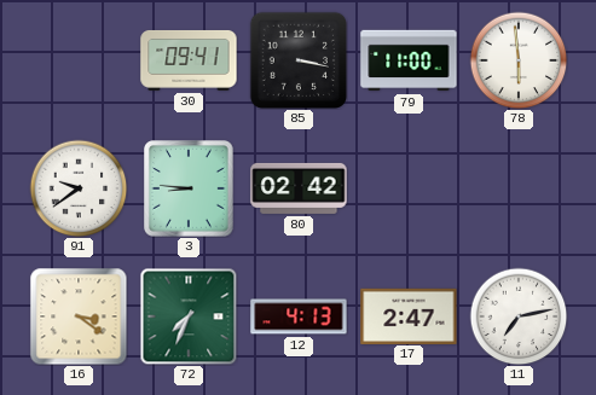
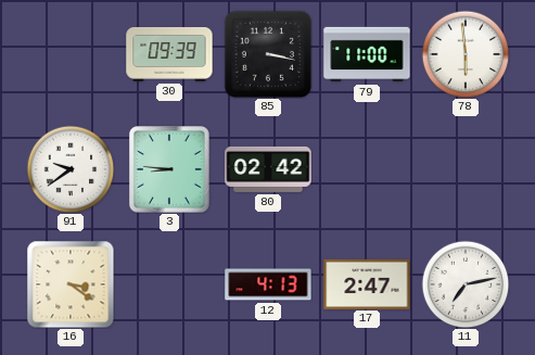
30: 09:41 -> 09:39
72: 7:34 -> none
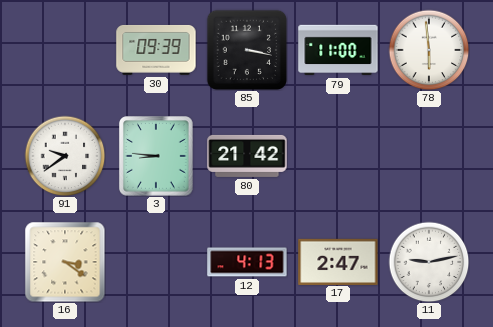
80: 02:42 -> 21:42
11: 7:13 -> 9:13
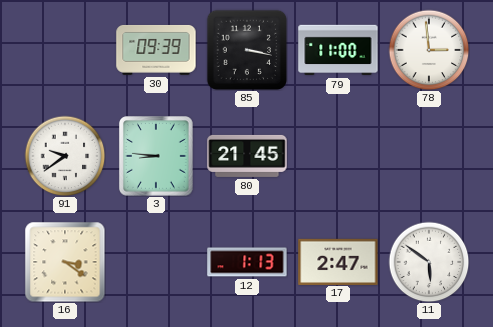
78: 5:59 -> 2:59
80: 21:42 -> 21:45
12: 4:13 -> 1:13
11: 9:13 -> 5:51
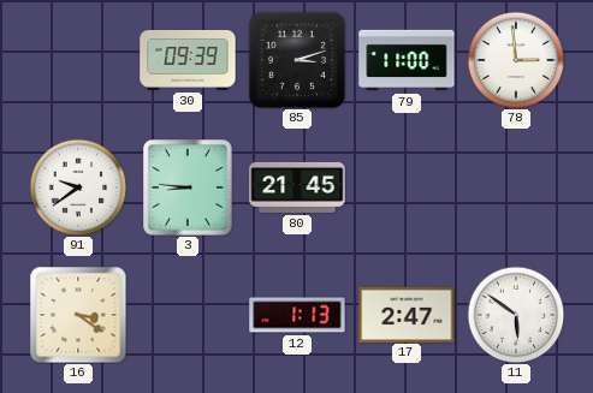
85: 3:17 -> 3:12
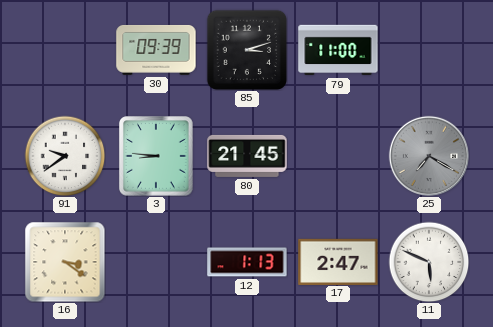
78: 2:59 -> none
25: none -> 7:20
11: 5:51 -> 5:49
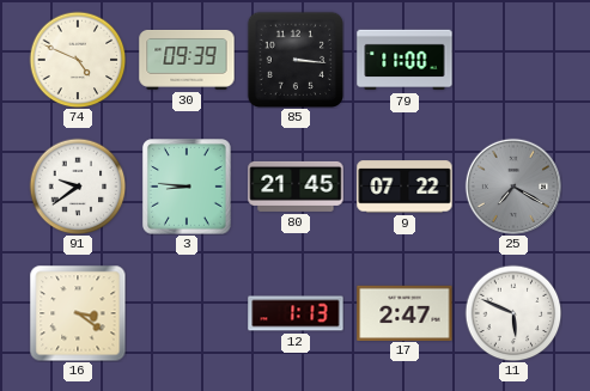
74: none -> 4:49
85: 3:12 -> 3:16
9: none -> 07:22
